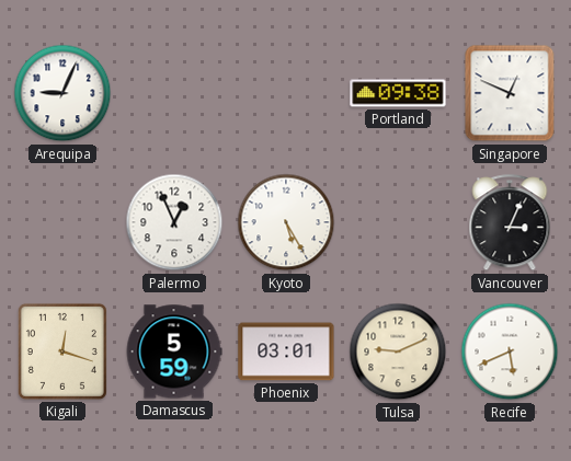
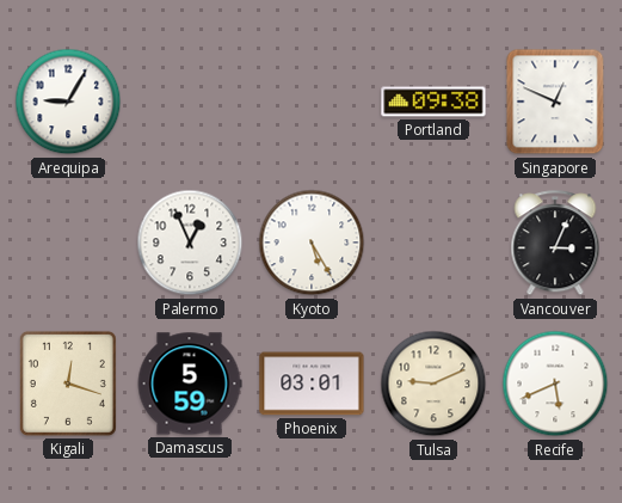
Arequipa: 9:04 -> 9:05
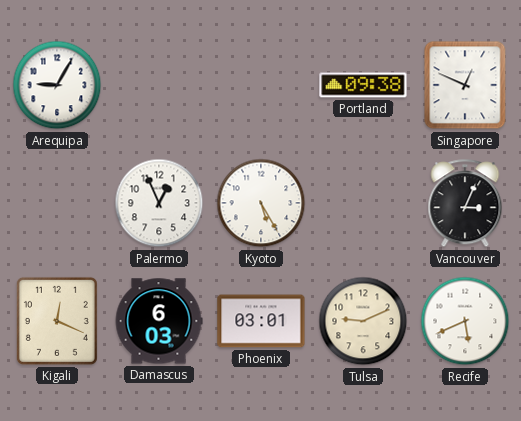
Kigali: 12:18 -> 12:19
Damascus: 5:59 -> 6:03
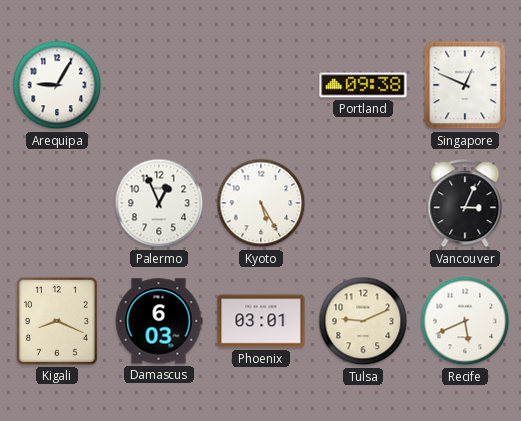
Kigali: 12:19 -> 8:19
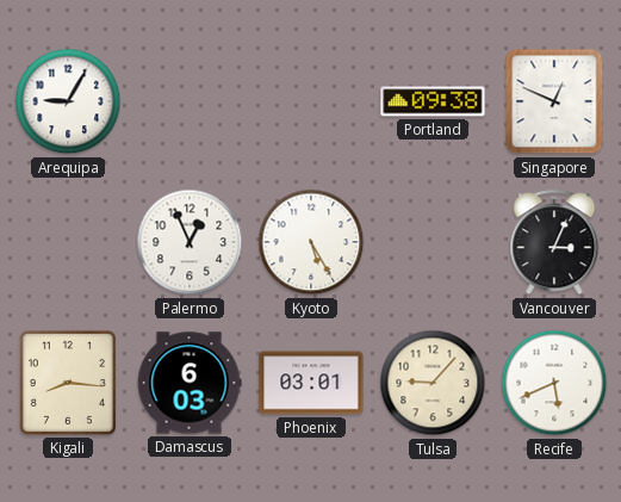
Kigali: 8:19 -> 8:16
Tulsa: 9:11 -> 9:07
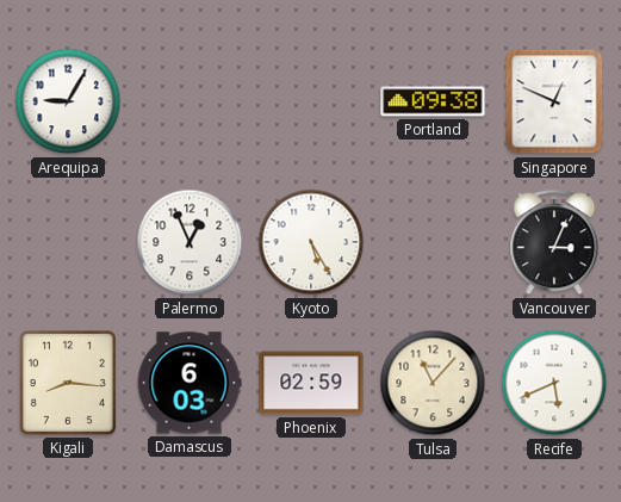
Phoenix: 03:01 -> 02:59
Tulsa: 9:07 -> 11:07
